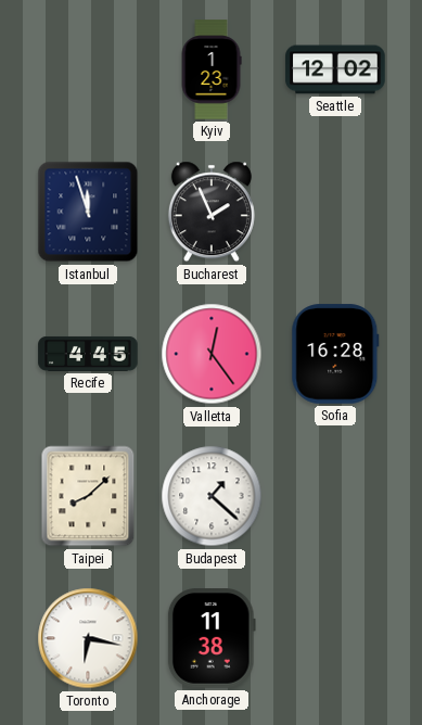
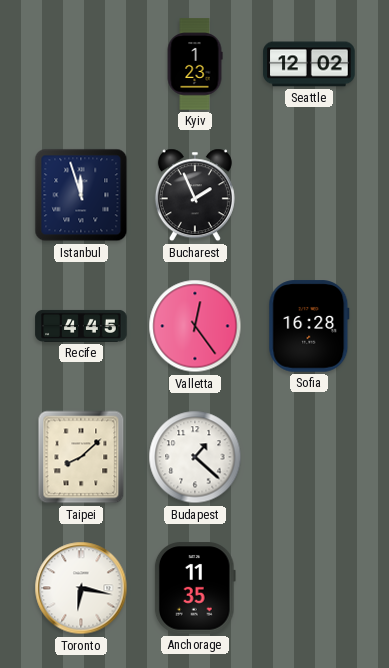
Anchorage: 11:38 -> 11:35
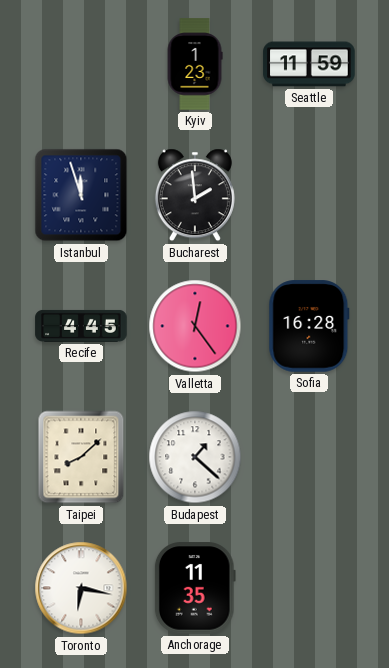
Seattle: 12:02 -> 11:59
Bucharest: 1:56 -> 1:59
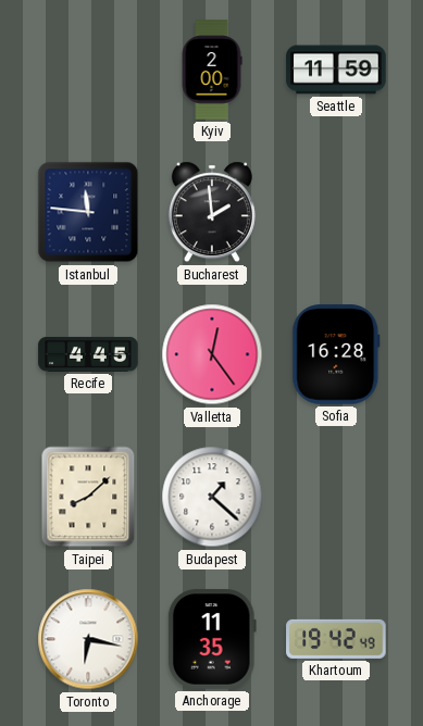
Kyiv: 1:23 -> 2:00
Istanbul: 11:57 -> 11:46
Khartoum: none -> 19:42
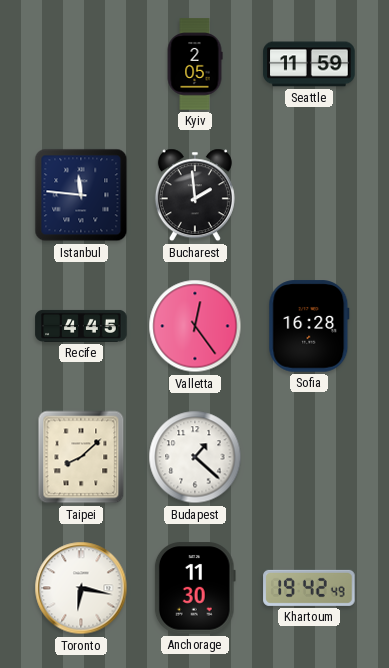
Kyiv: 2:00 -> 2:05
Anchorage: 11:35 -> 11:30
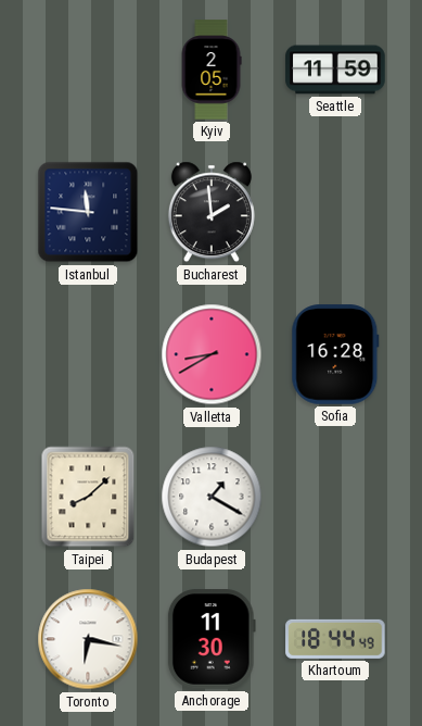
Recife: 4:45 -> none
Valletta: 12:24 -> 8:40
Budapest: 1:22 -> 1:20
Khartoum: 19:42 -> 18:44
